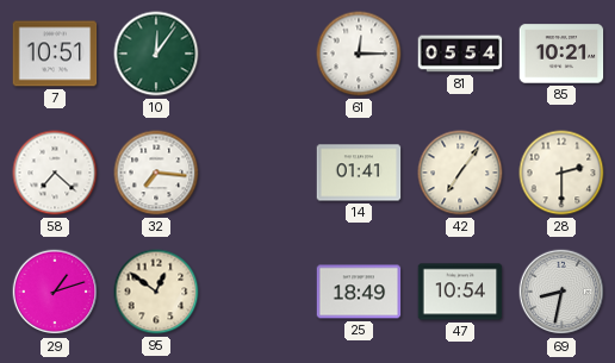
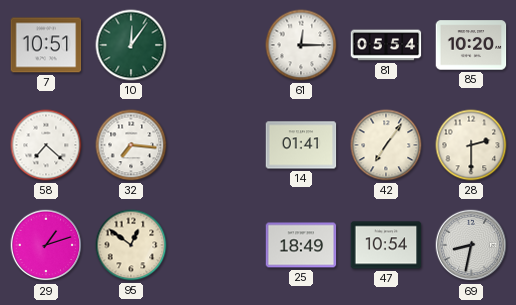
85: 10:21 -> 10:20
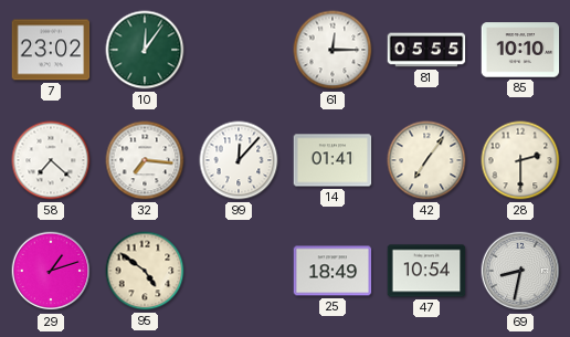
7: 10:51 -> 23:02
81: 05:54 -> 05:55
85: 10:20 -> 10:10
99: none -> 12:07
95: 12:51 -> 4:51
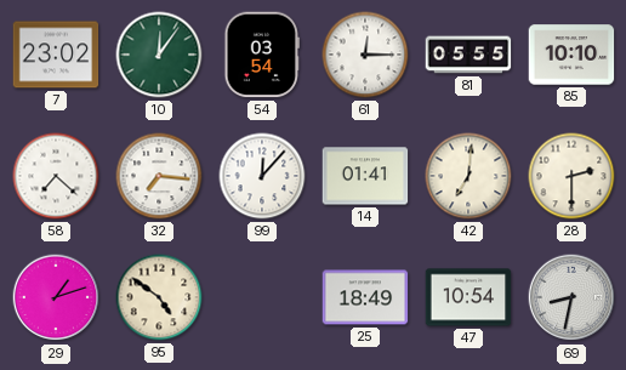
54: none -> 03:54
42: 7:06 -> 7:01
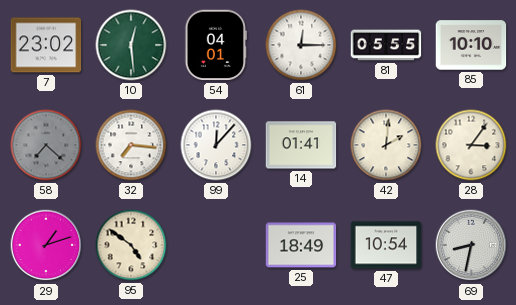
10: 12:06 -> 12:29
54: 03:54 -> 04:01
58 dial: white -> grey
42: 7:01 -> 2:01
28: 2:30 -> 3:06
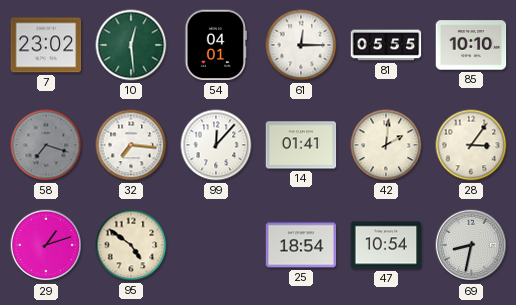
58: 7:22 -> 7:18
25: 18:49 -> 18:54
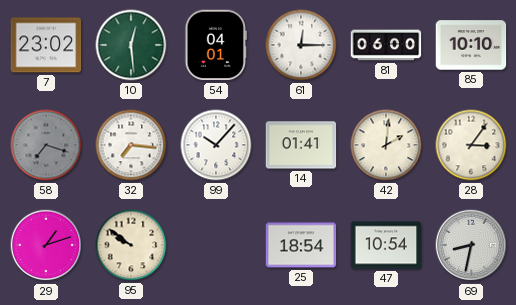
81: 05:55 -> 06:00
99: 12:07 -> 10:07
95: 4:51 -> 9:51
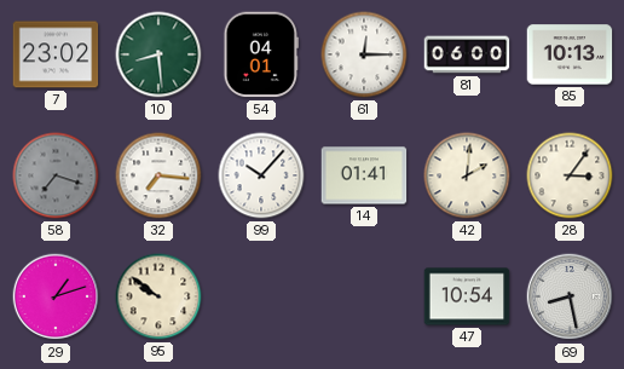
10: 12:29 -> 8:29
85: 10:10 -> 10:13
25: 18:54 -> none
69: 8:32 -> 8:28
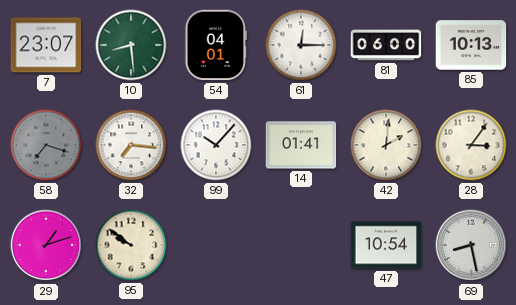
7: 23:02 -> 23:07
